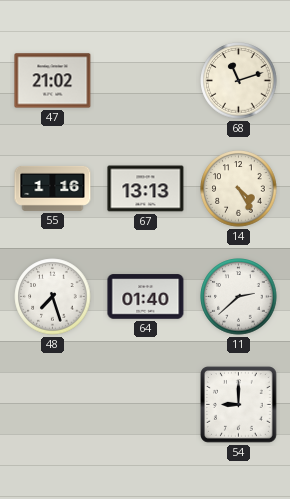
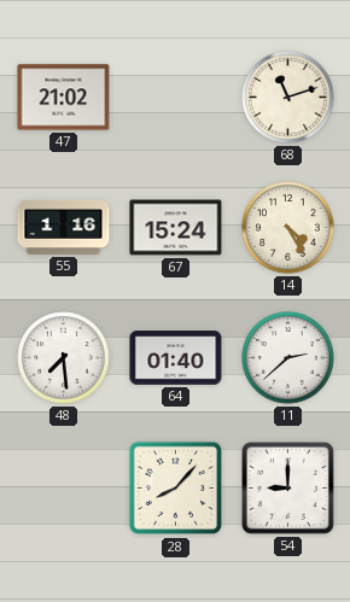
67: 13:13 -> 15:24
48: 7:27 -> 7:29
28: none -> 8:07
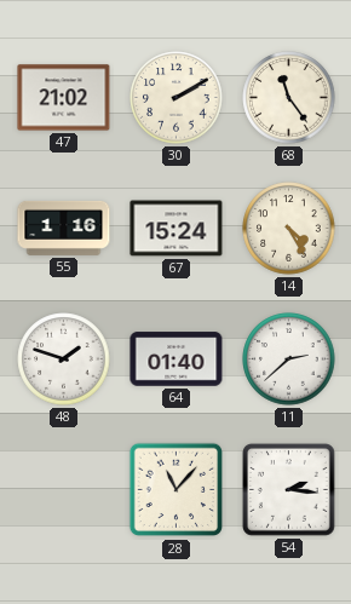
30: none -> 2:10
68: 11:12 -> 11:24
48: 7:29 -> 1:48
28: 8:07 -> 11:07
54: 9:00 -> 2:16
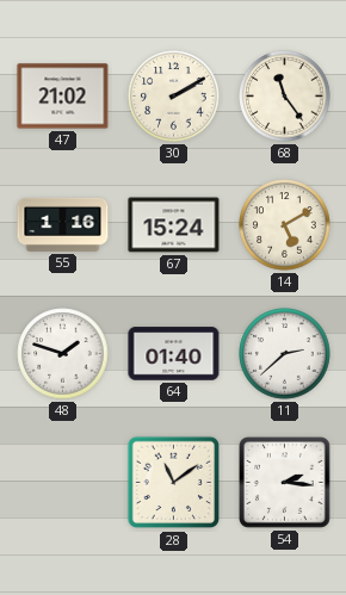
14: 4:25 -> 5:10
28: 11:07 -> 11:09
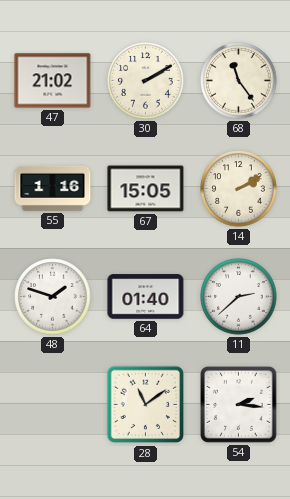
67: 15:24 -> 15:05
14: 5:10 -> 2:10
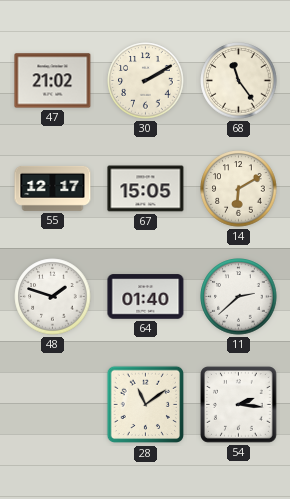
55: 1:16 -> 12:17
14: 2:10 -> 6:10
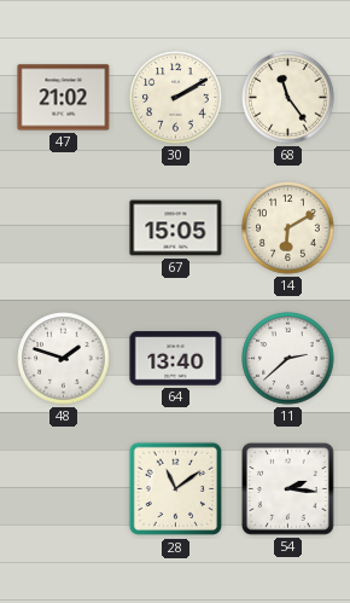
55: 12:17 -> none
64: 01:40 -> 13:40
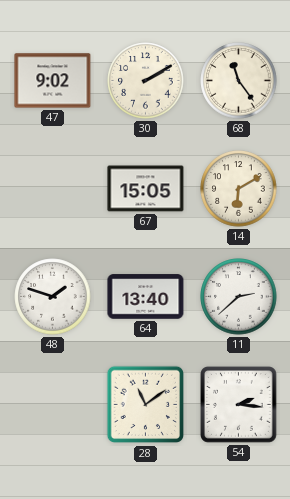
47: 21:02 -> 9:02
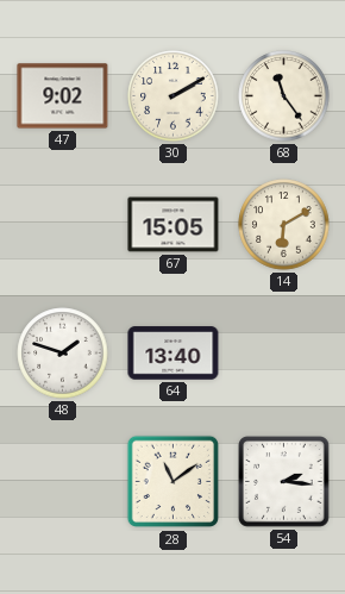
11: 2:38 -> none
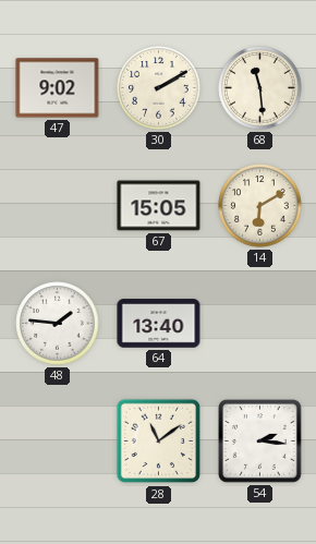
68: 11:24 -> 11:29
48: 1:48 -> 1:46
